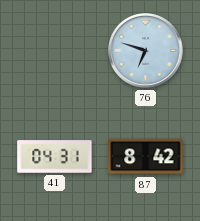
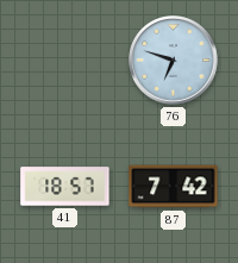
41: 04:31 -> 18:57
87: 8:42 -> 7:42
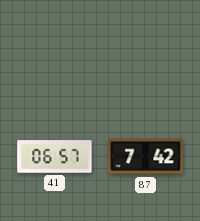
76: 6:48 -> none
41: 18:57 -> 06:57
